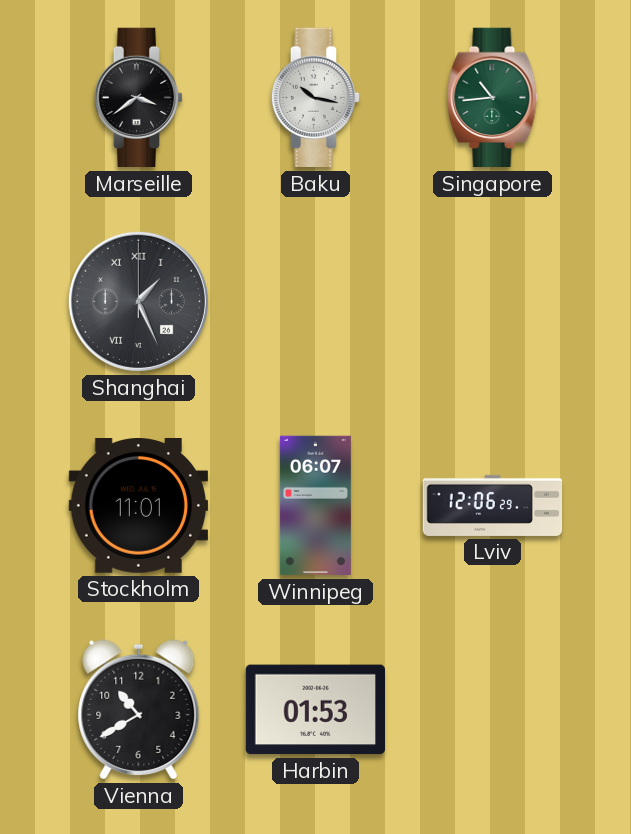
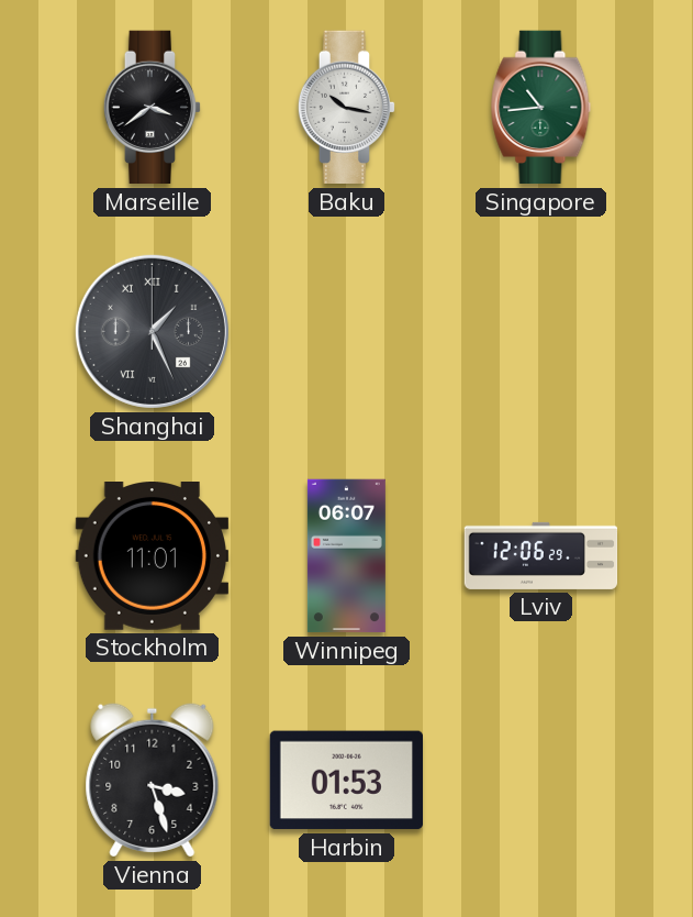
Vienna: 10:40 -> 3:27
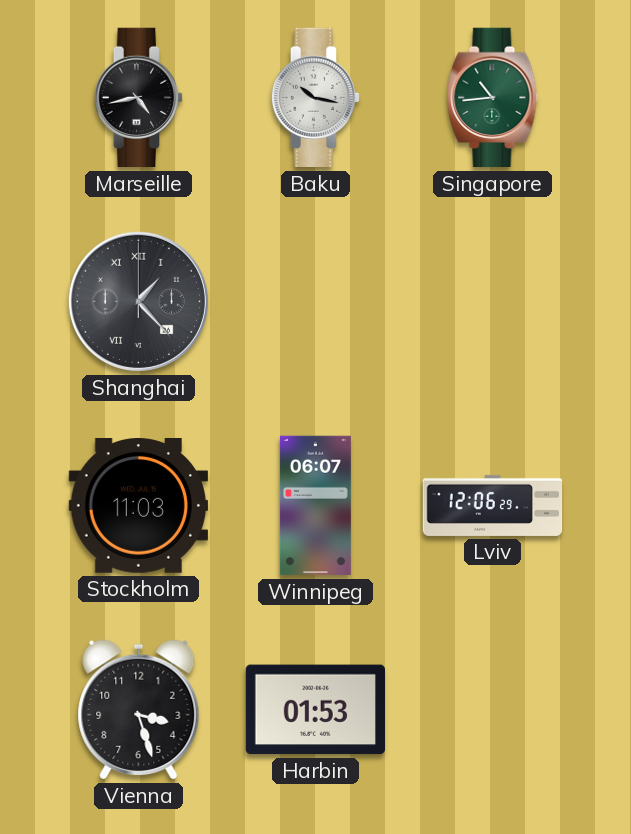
Marseille: 3:39 -> 4:43
Shanghai: 1:26 -> 1:23
Stockholm: 11:01 -> 11:03
